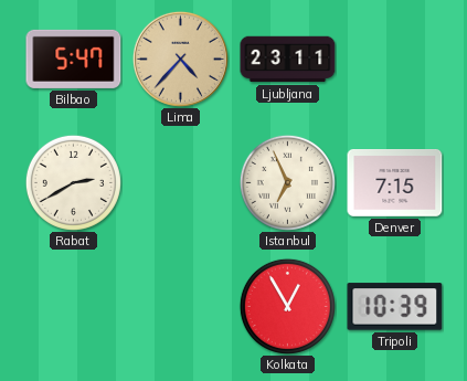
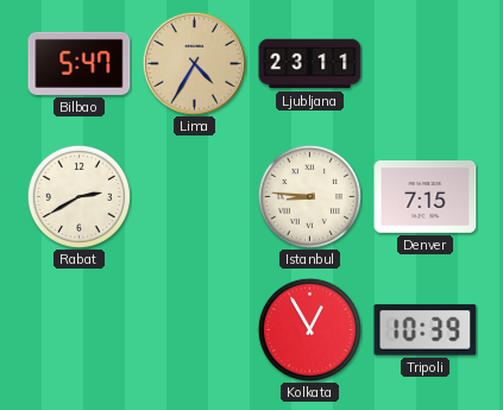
Lima: 4:37 -> 4:35
Istanbul: 6:56 -> 8:46
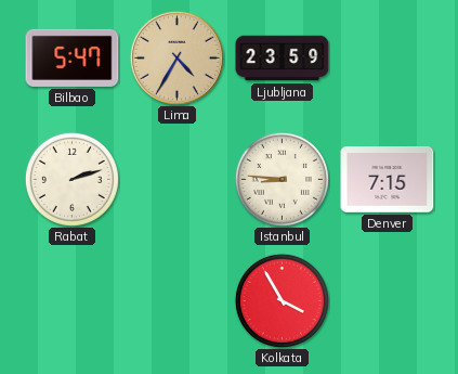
Ljubljana: 23:11 -> 23:59
Rabat: 2:40 -> 2:12
Kolkata: 12:55 -> 3:55
Tripoli: 10:39 -> none
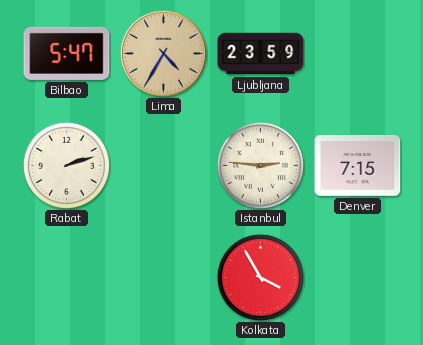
Istanbul: 8:46 -> 2:46
